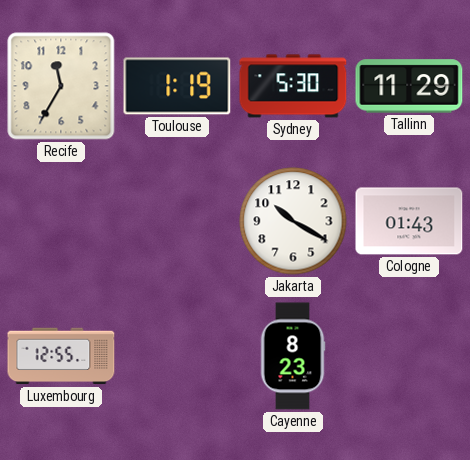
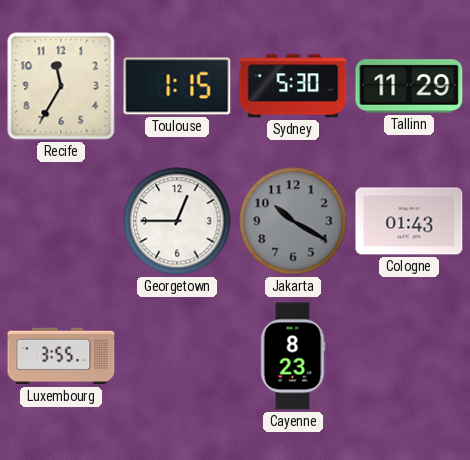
Toulouse: 1:19 -> 1:15
Georgetown: none -> 12:45
Jakarta dial: white -> grey
Luxembourg: 12:55 -> 3:55
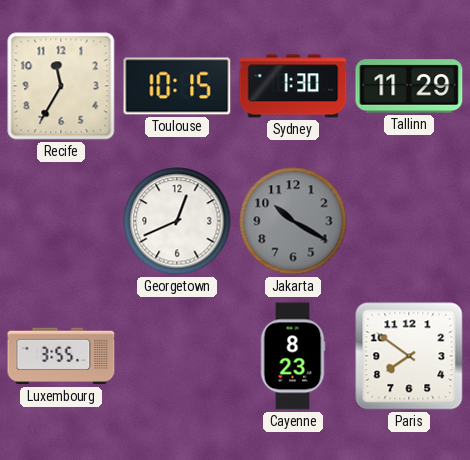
Toulouse: 1:15 -> 10:15
Sydney: 5:30 -> 1:30
Georgetown: 12:45 -> 12:41
Cologne: 01:43 -> none
Paris: none -> 7:51
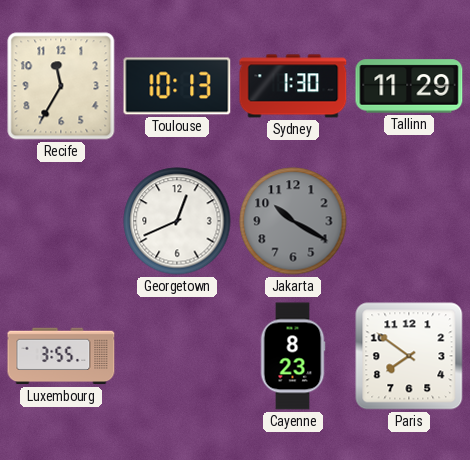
Toulouse: 10:15 -> 10:13
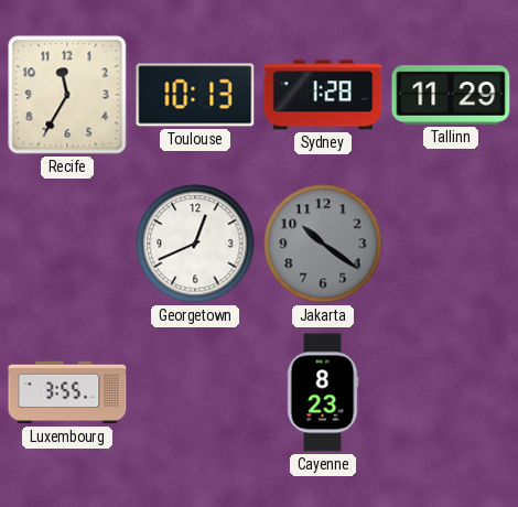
Sydney: 1:30 -> 1:28
Jakarta: 10:20 -> 10:21
Paris: 7:51 -> none
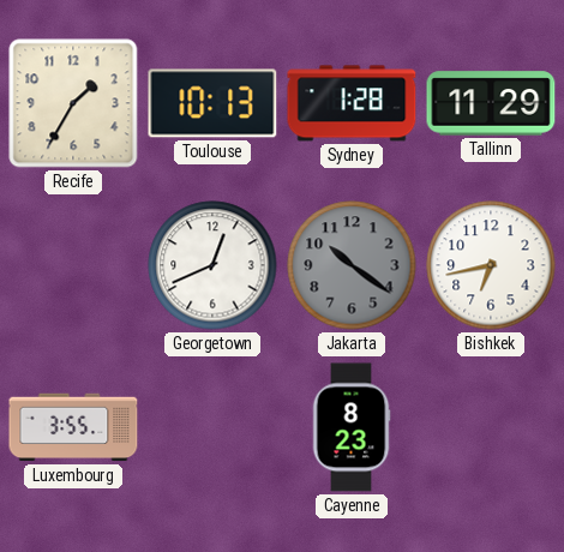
Recife: 11:35 -> 1:35
Bishkek: none -> 6:43
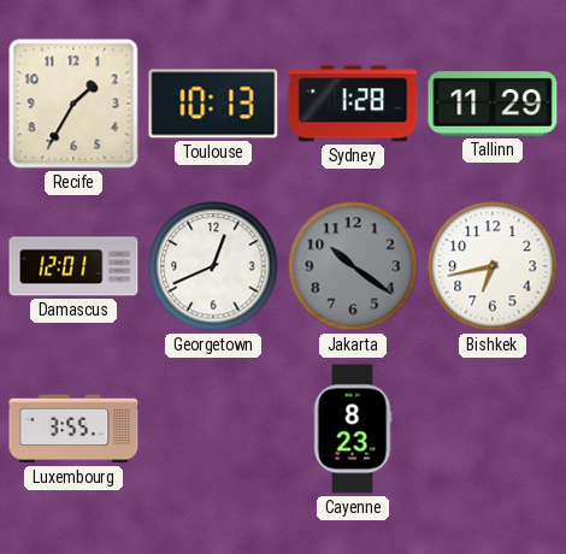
Damascus: none -> 12:01
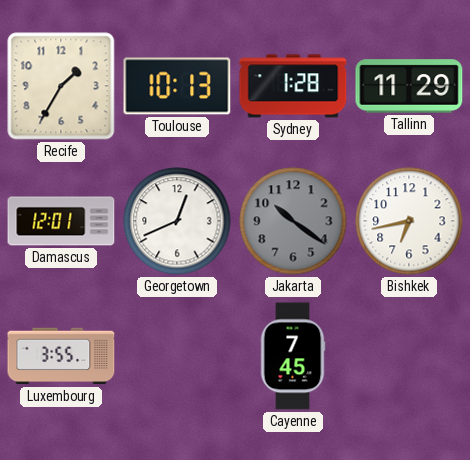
Cayenne: 8:23 -> 7:45
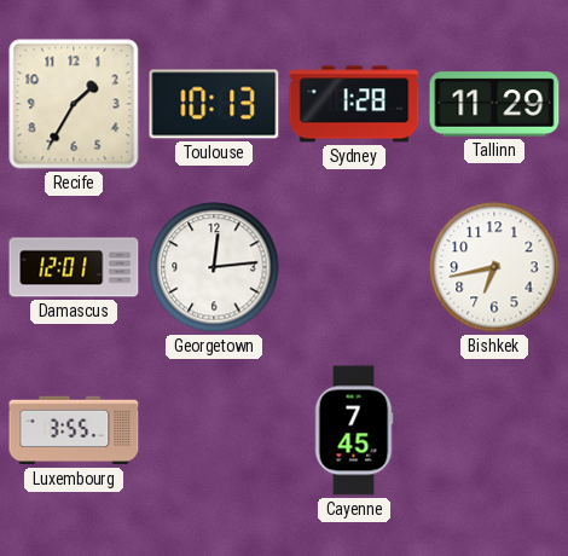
Georgetown: 12:41 -> 12:14
Jakarta: 10:21 -> none
